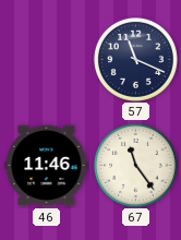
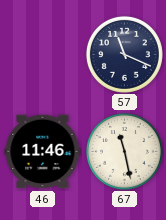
67: 11:24 -> 11:28
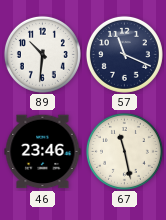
89: none -> 10:31
46: 11:46 -> 23:46
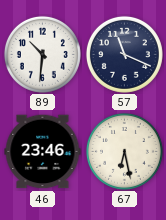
67: 11:28 -> 6:28
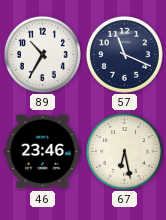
89: 10:31 -> 10:35
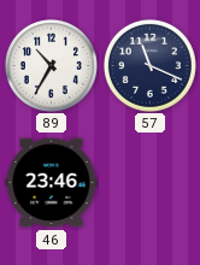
67: 6:28 -> none
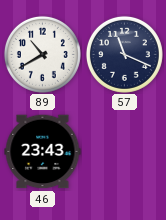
89: 10:35 -> 10:40
46: 23:46 -> 23:43
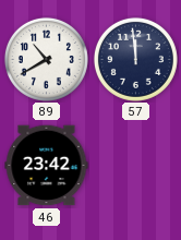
57: 11:19 -> 11:59
46: 23:43 -> 23:42
